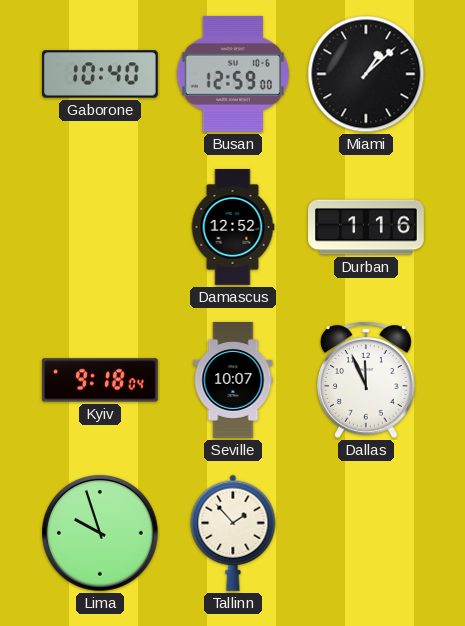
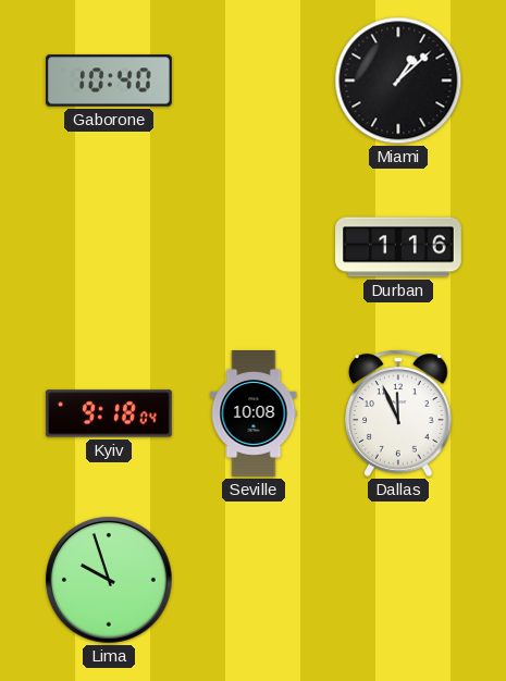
Busan: 12:59 -> none
Damascus: 12:52 -> none
Seville: 10:07 -> 10:08
Tallinn: 1:53 -> none
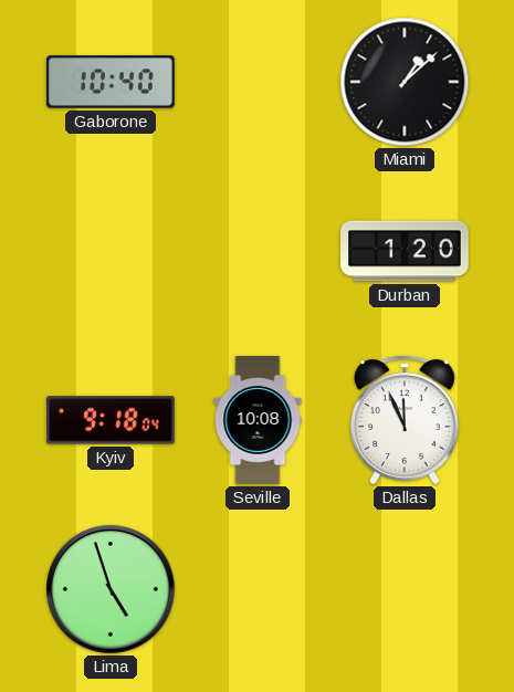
Durban: 1:16 -> 1:20
Lima: 9:57 -> 4:57
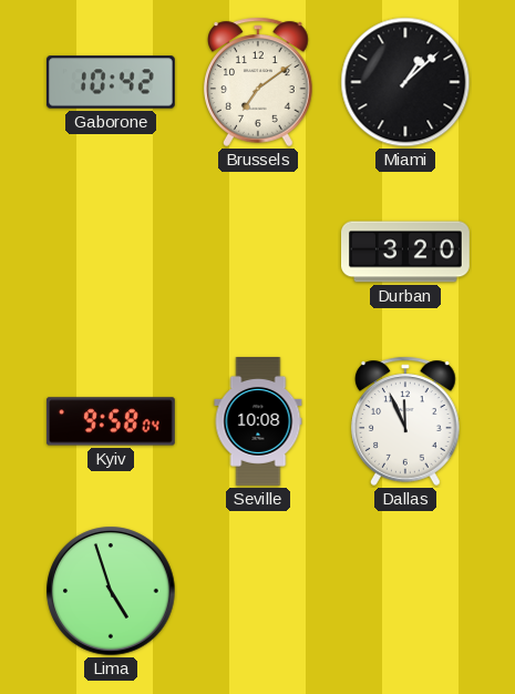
Gaborone: 10:40 -> 10:42
Brussels: none -> 7:09
Durban: 1:20 -> 3:20
Kyiv: 9:18 -> 9:58
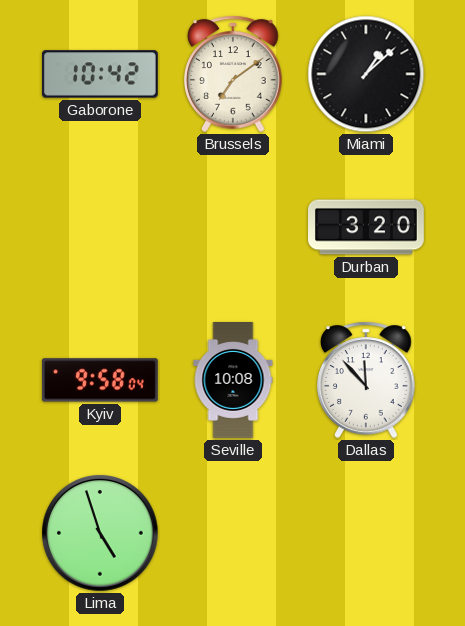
Dallas: 11:56 -> 11:53
